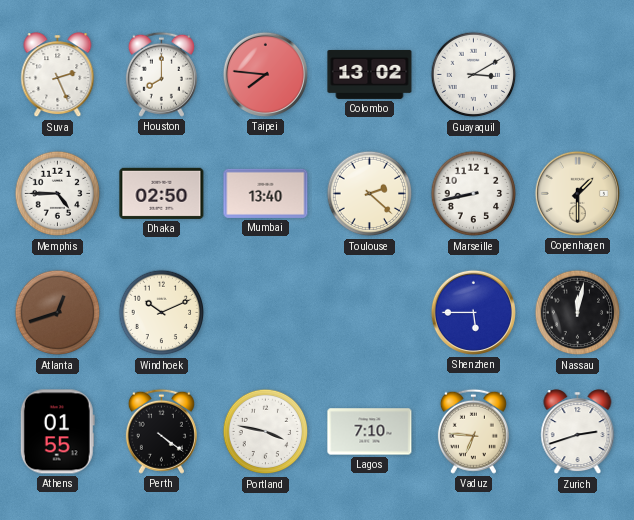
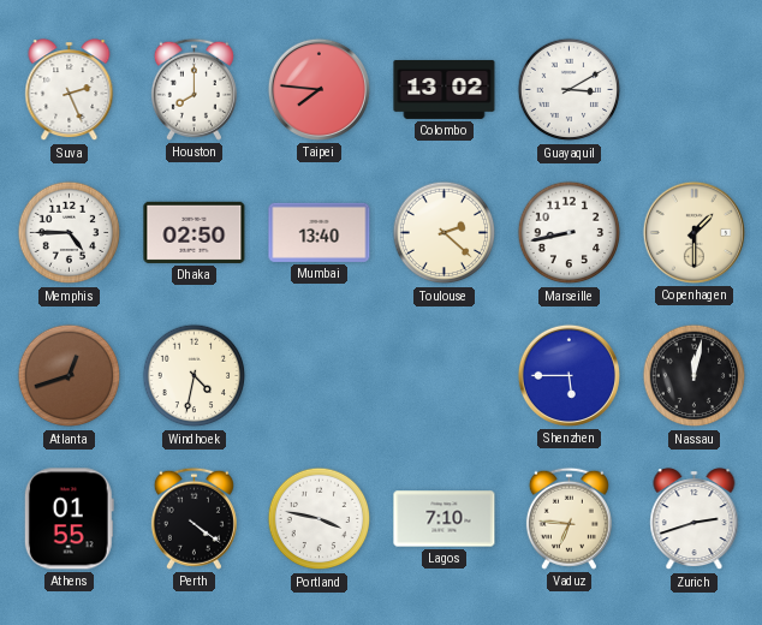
Windhoek: 10:11 -> 4:32
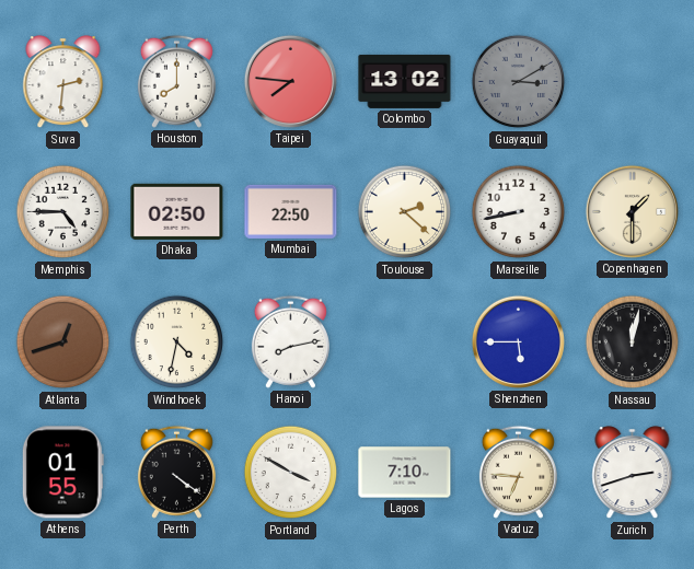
Suva: 2:26 -> 2:31
Guayaquil dial: white -> grey
Mumbai: 13:40 -> 22:50
Hanoi: none -> 8:13
Portland: 3:47 -> 3:50
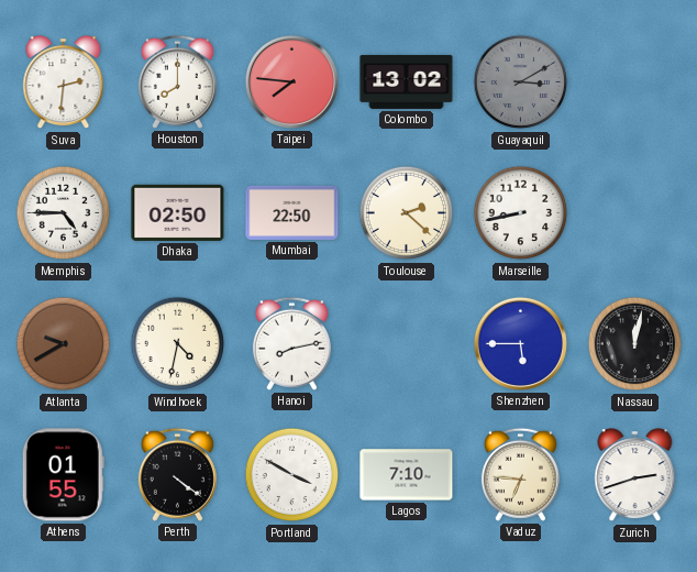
Copenhagen: 1:30 -> none
Atlanta: 12:42 -> 9:40
